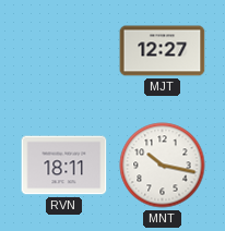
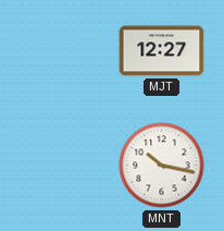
RVN: 18:11 -> none
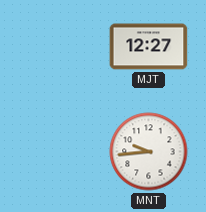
MNT: 10:17 -> 9:44
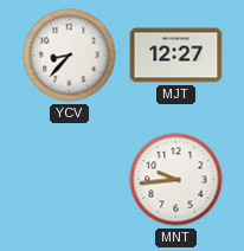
YCV: none -> 8:37
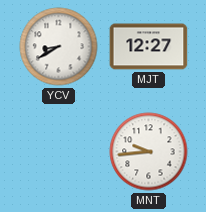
YCV: 8:37 -> 8:40
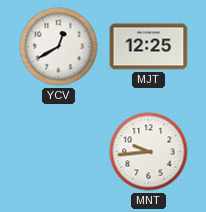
YCV: 8:40 -> 12:40
MJT: 12:27 -> 12:25
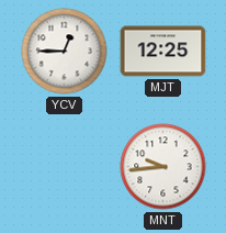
YCV: 12:40 -> 12:45
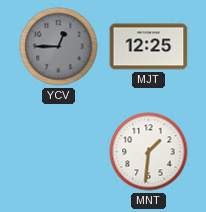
YCV dial: white -> grey
MNT: 9:44 -> 1:31
